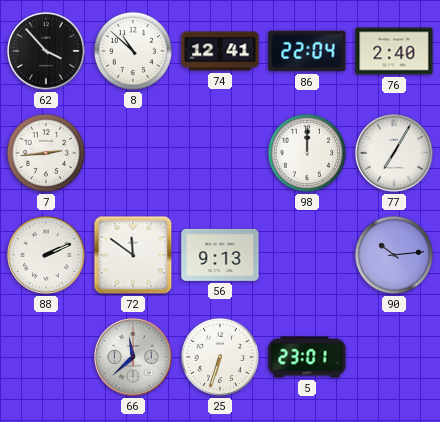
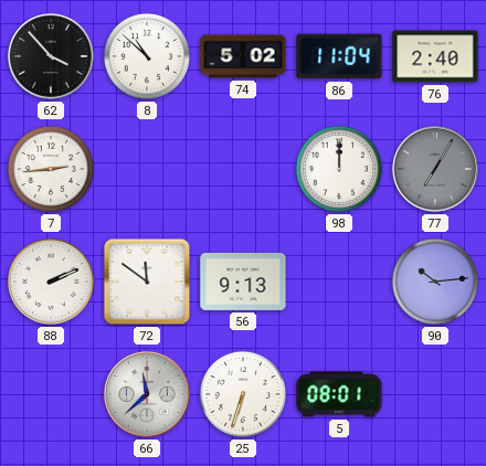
74: 12:41 -> 5:02
86: 22:04 -> 11:04
77 dial: white -> grey
5: 23:01 -> 08:01
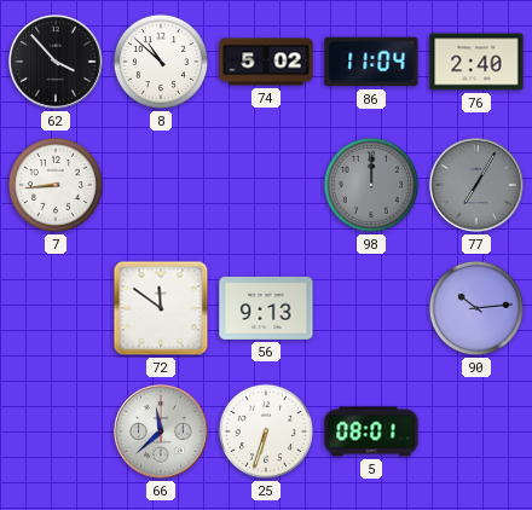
7: 2:44 -> 8:44
98 dial: white -> grey
88: 2:11 -> none
